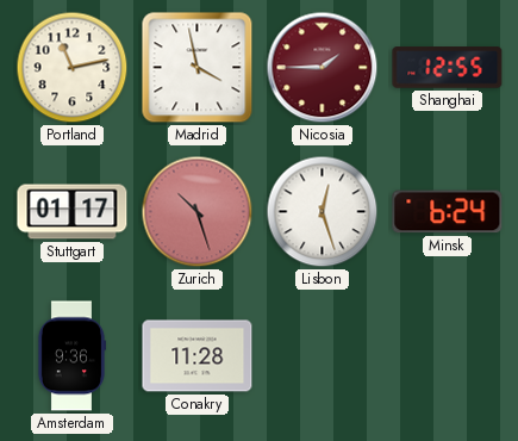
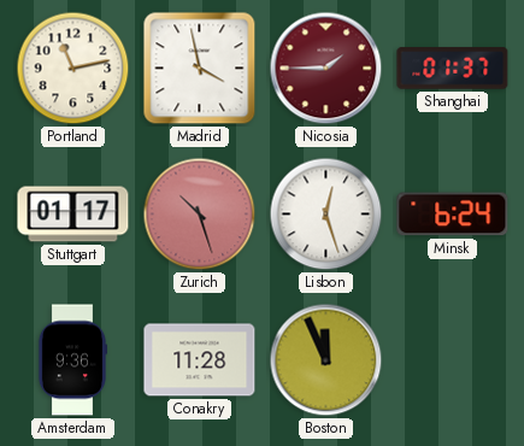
Shanghai: 12:55 -> 01:37
Boston: none -> 11:56
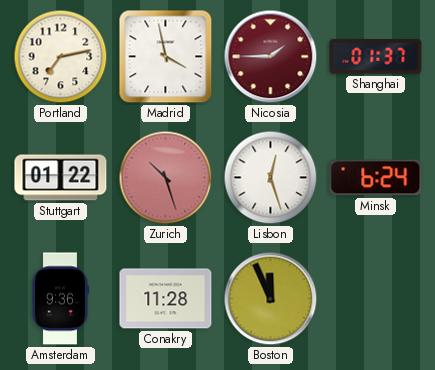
Portland: 11:13 -> 7:13
Stuttgart: 01:17 -> 01:22
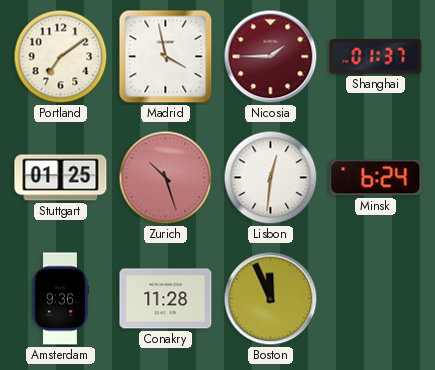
Portland: 7:13 -> 7:09
Stuttgart: 01:22 -> 01:25
Lisbon: 12:27 -> 12:31
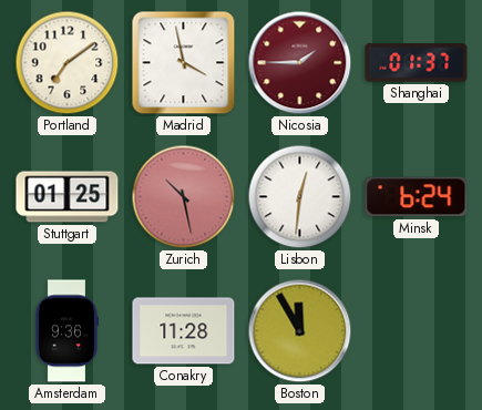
Zurich: 10:27 -> 10:28
Boston: 11:56 -> 11:55
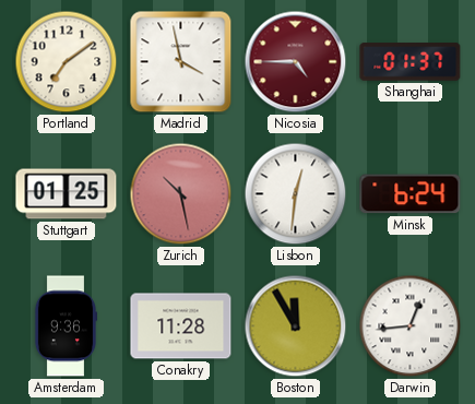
Nicosia: 1:45 -> 4:45
Darwin: none -> 12:44
